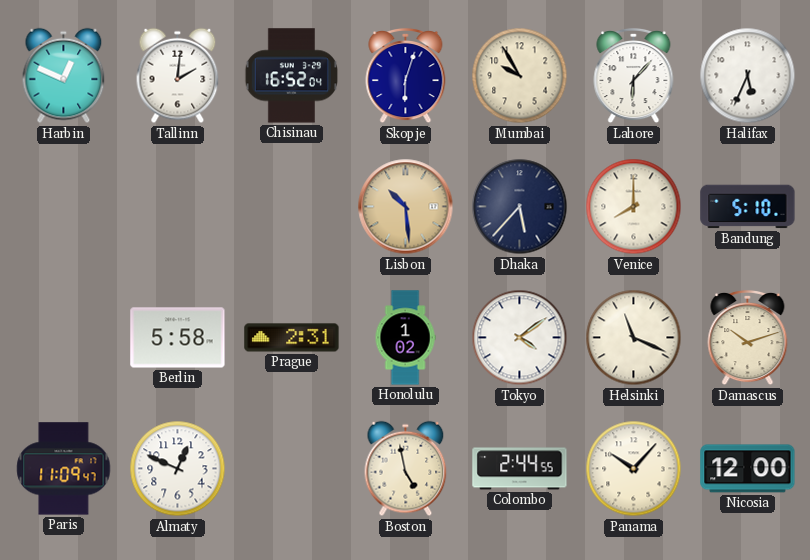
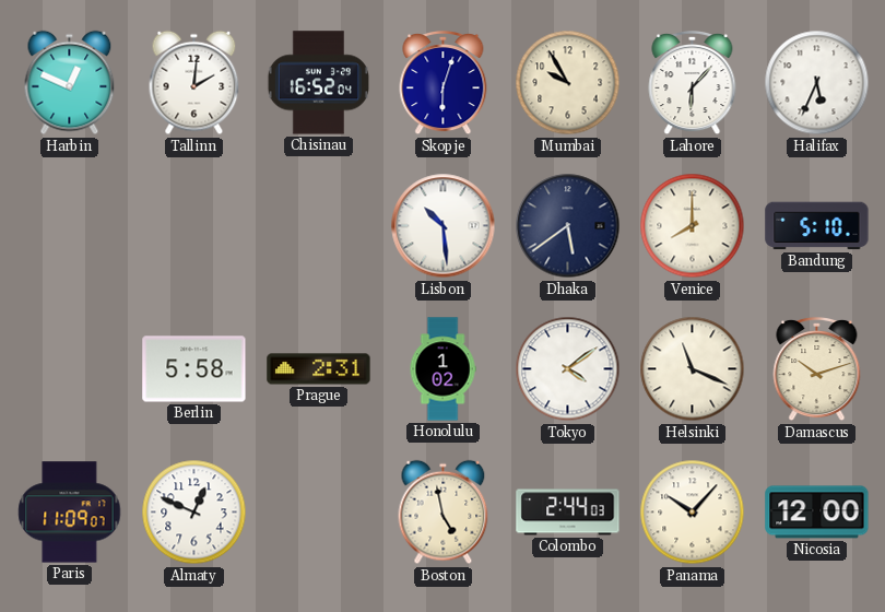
Lisbon dial: champagne -> white
Dhaka: 5:37 -> 5:39
Paris: 11:09:47 -> 11:09:07
Colombo: 2:44:55 -> 2:44:03
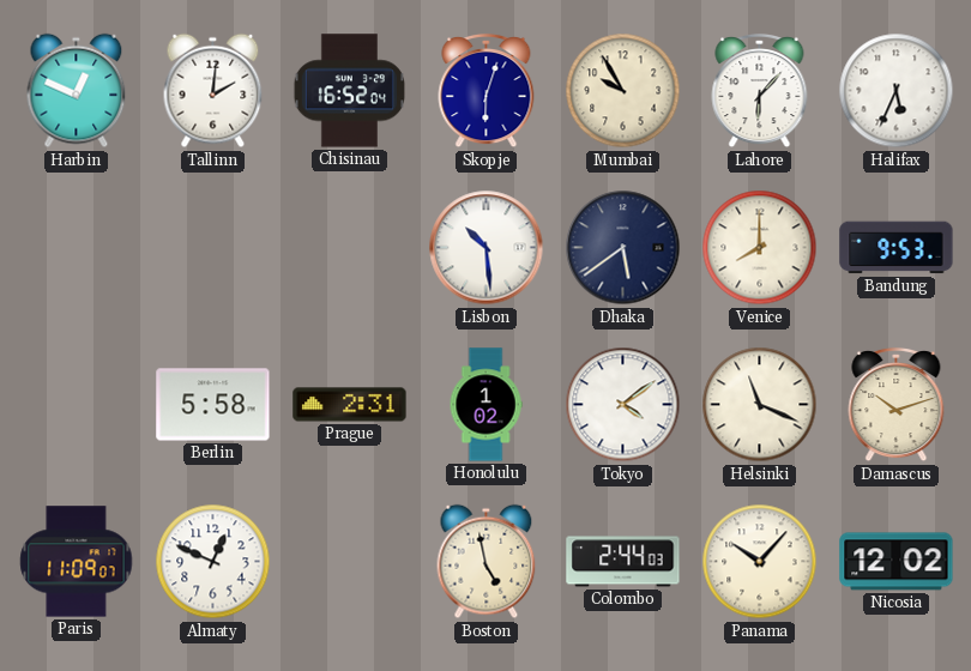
Bandung: 5:10 -> 9:53
Nicosia: 12:00 -> 12:02
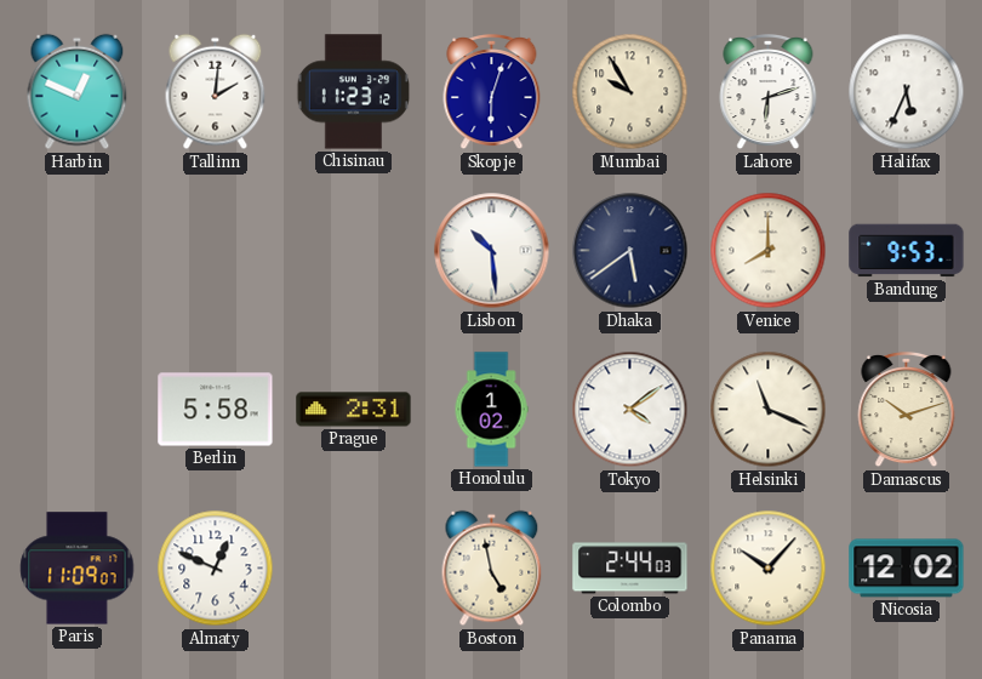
Chisinau: 16:52 -> 11:23
Lahore: 6:07 -> 6:12
